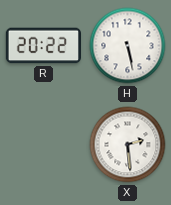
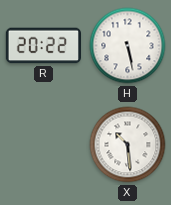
X: 2:29 -> 10:29
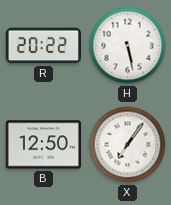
B: none -> 12:50
X: 10:29 -> 7:06
